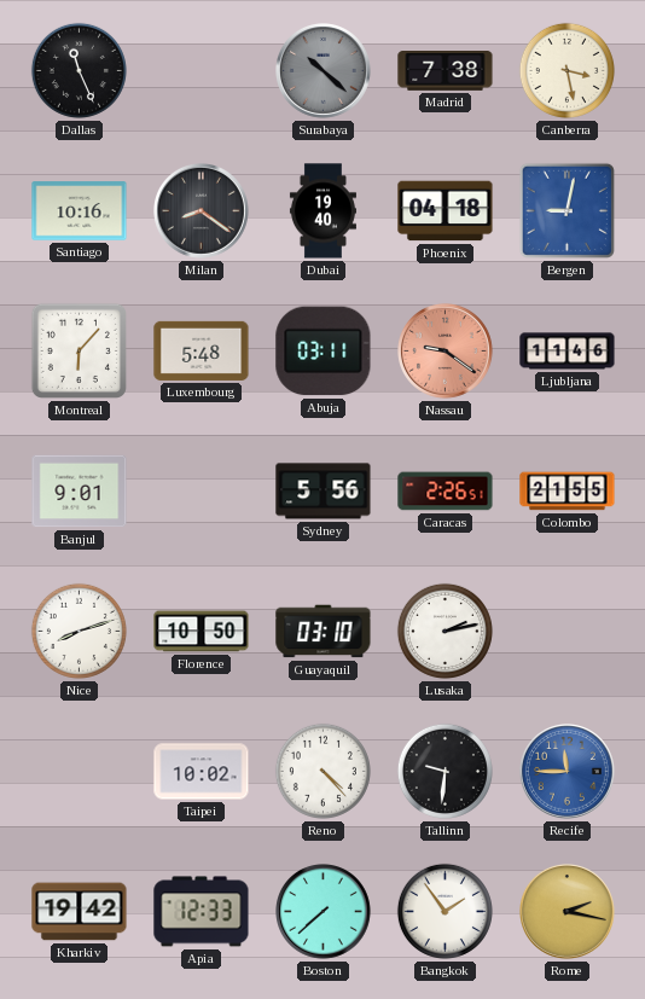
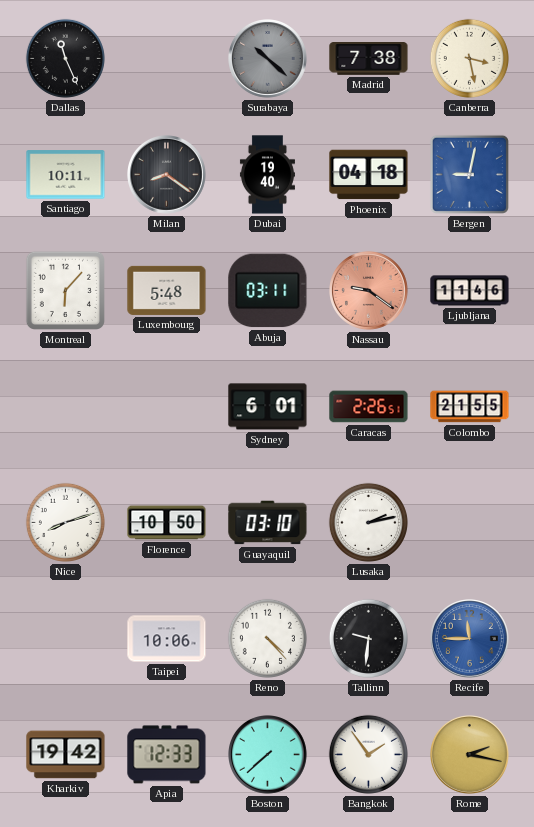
Santiago: 10:16 -> 10:11
Banjul: 9:01 -> none
Sydney: 5:56 -> 6:01
Taipei: 10:02 -> 10:06
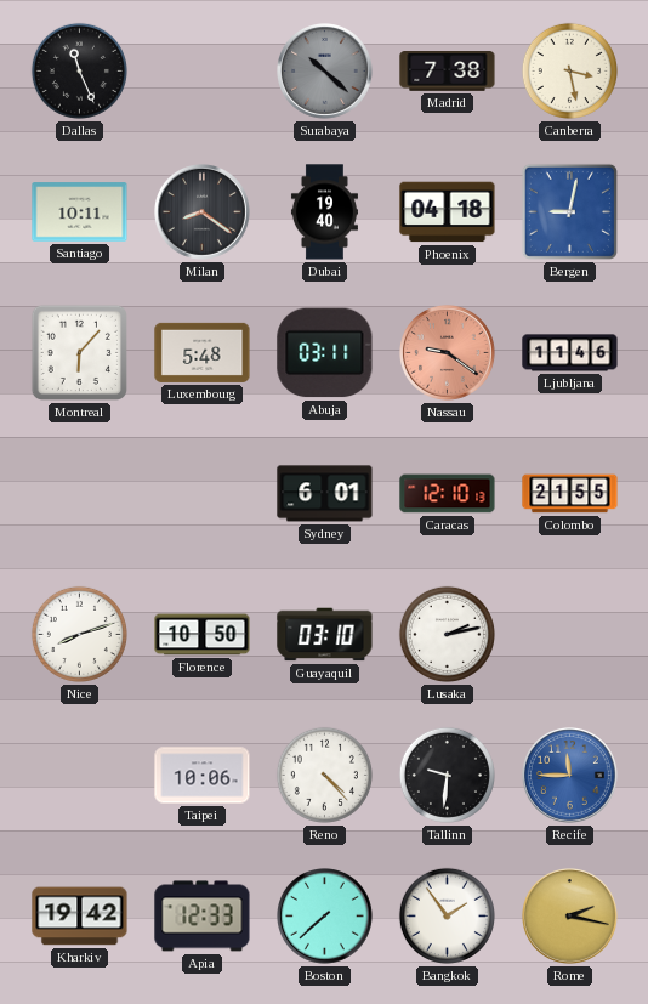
Caracas: 2:26 -> 12:10
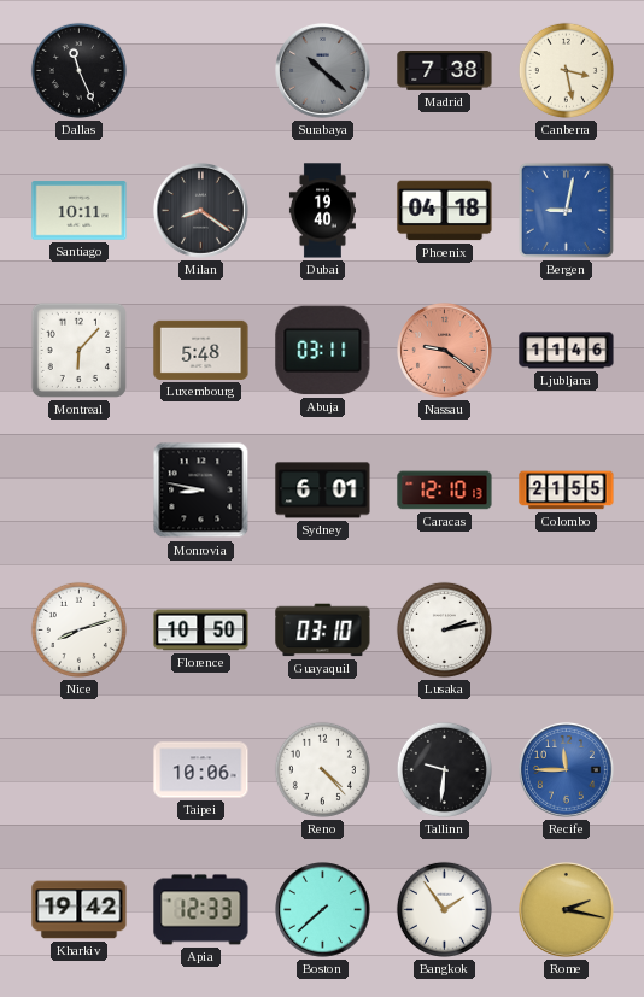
Monrovia: none -> 8:47
